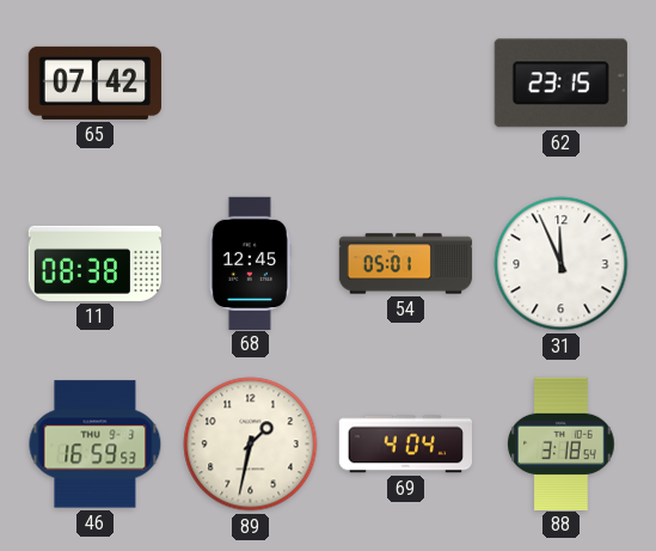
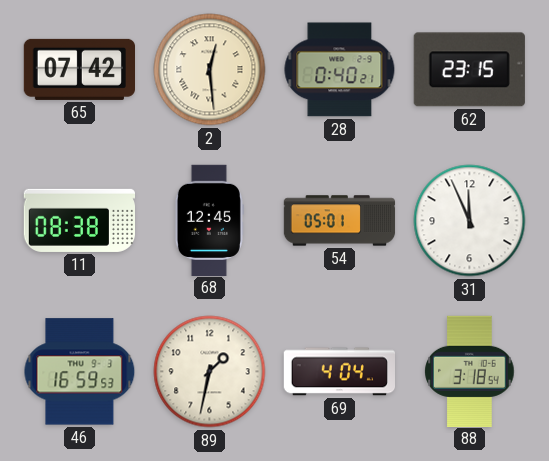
2: none -> 12:29
28: none -> 0:40
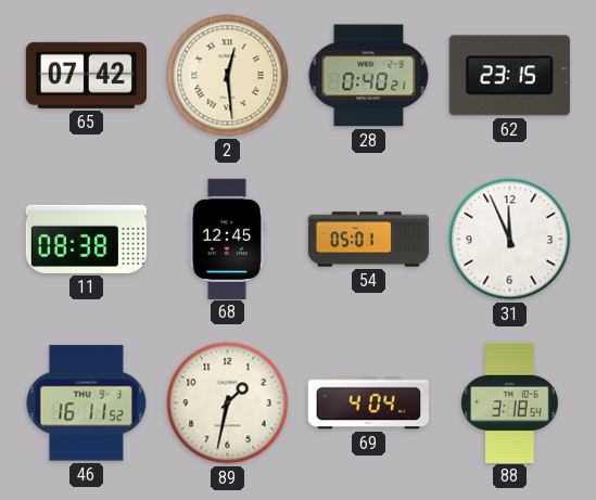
46: 16:59 -> 16:11
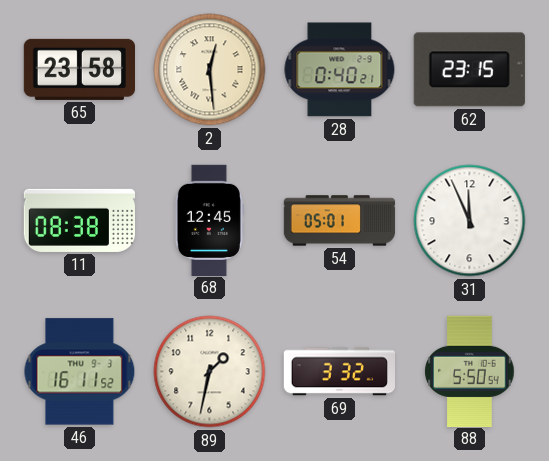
65: 07:42 -> 23:58
69: 4:04 -> 3:32
88: 3:18 -> 5:50
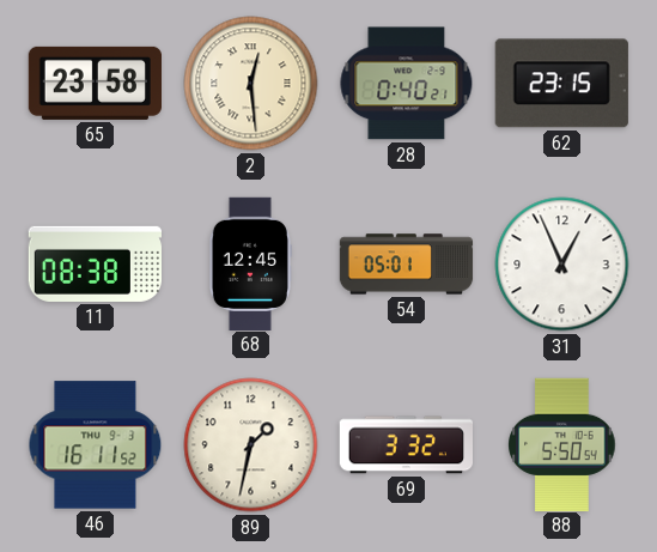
31: 11:56 -> 12:56
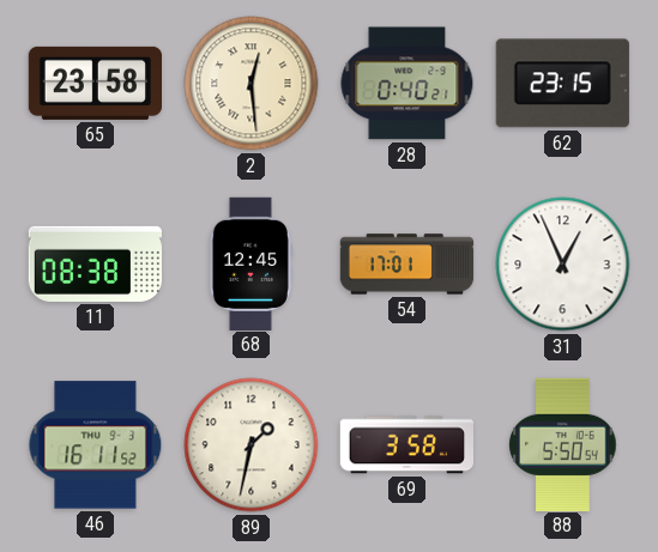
54: 05:01 -> 17:01
69: 3:32 -> 3:58
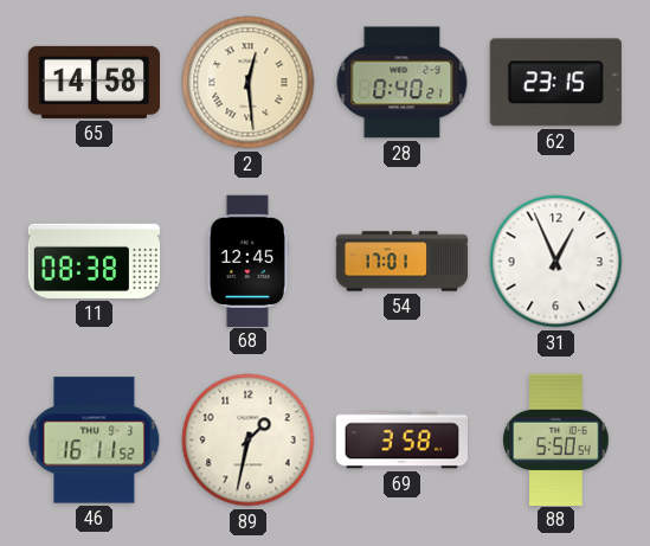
65: 23:58 -> 14:58
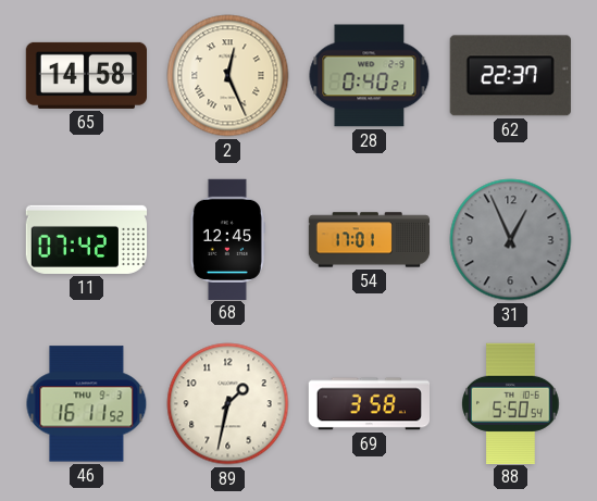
2: 12:29 -> 12:26
62: 23:15 -> 22:37
11: 08:38 -> 07:42
31 dial: white -> grey
